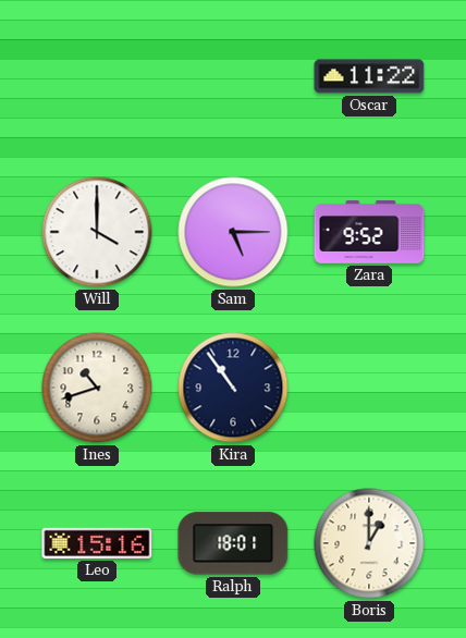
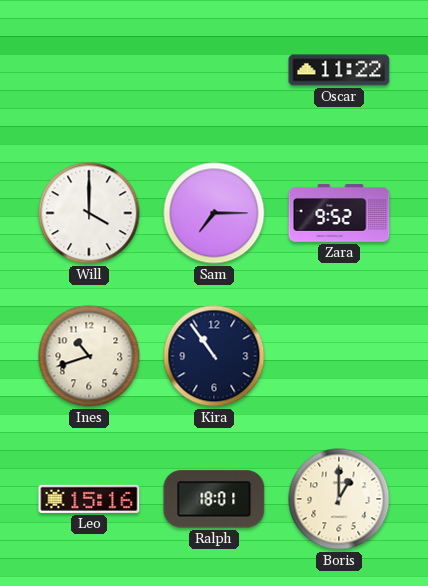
Sam: 5:15 -> 7:15
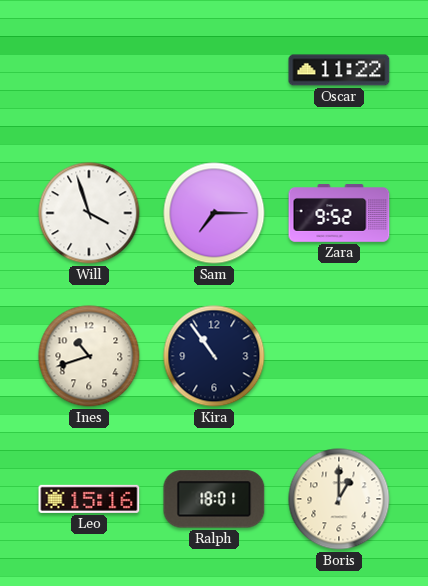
Will: 4:00 -> 3:57
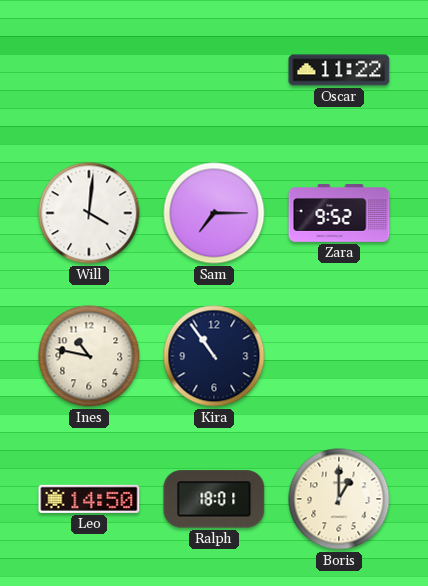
Will: 3:57 -> 4:01
Ines: 10:42 -> 10:47
Leo: 15:16 -> 14:50
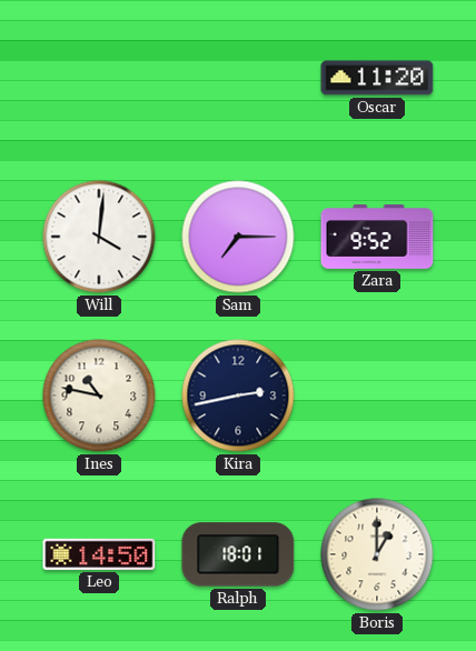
Oscar: 11:22 -> 11:20
Kira: 10:54 -> 2:43
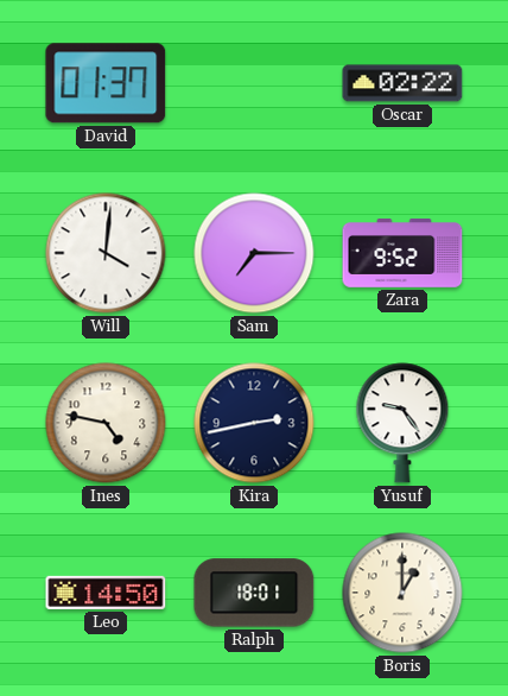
David: none -> 01:37
Oscar: 11:20 -> 02:22
Ines: 10:47 -> 4:47
Yusuf: none -> 9:24
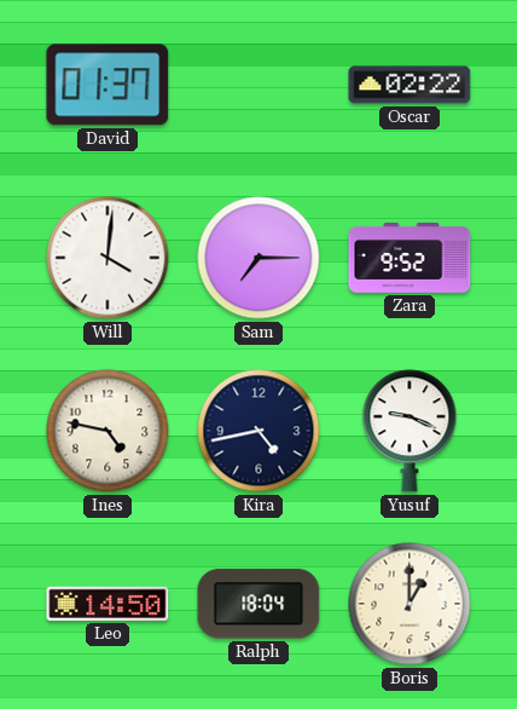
Kira: 2:43 -> 4:43
Yusuf: 9:24 -> 9:19
Ralph: 18:01 -> 18:04
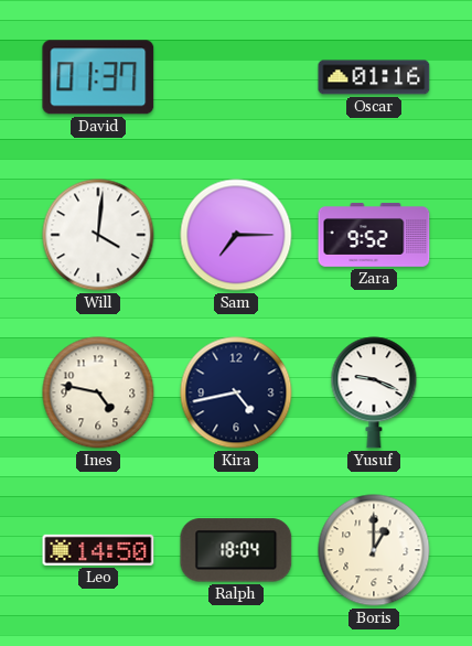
Oscar: 02:22 -> 01:16
